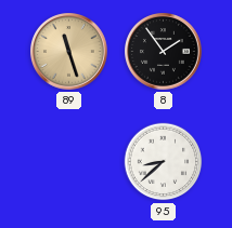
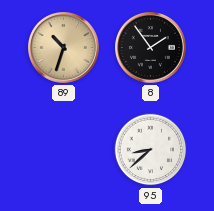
89: 11:27 -> 10:33
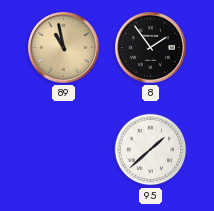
89: 10:33 -> 10:58
95: 8:38 -> 1:38
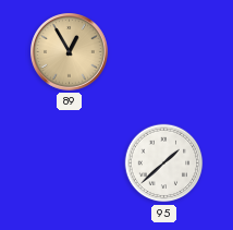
89: 10:58 -> 12:55
8: 1:54 -> none
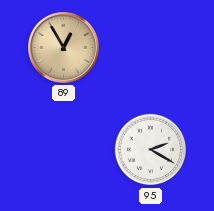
95: 1:38 -> 2:20
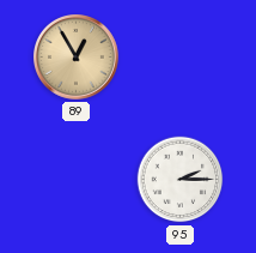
95: 2:20 -> 2:15
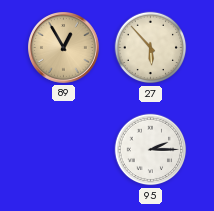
27: none -> 5:53
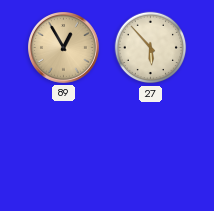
95: 2:15 -> none
